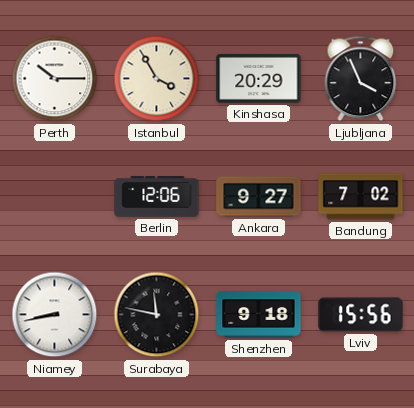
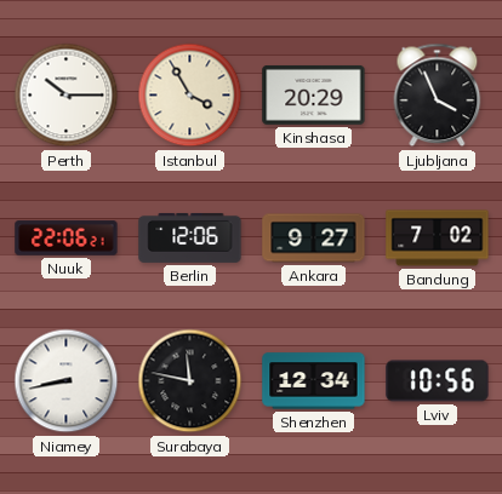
Nuuk: none -> 22:06
Shenzhen: 9:18 -> 12:34
Lviv: 15:56 -> 10:56
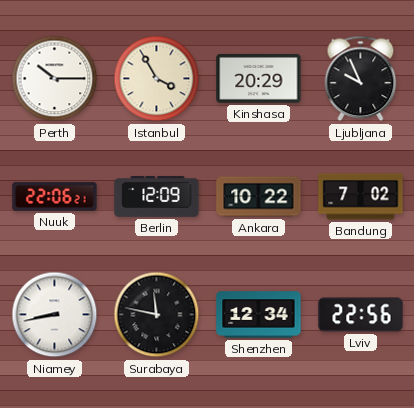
Ljubljana: 3:56 -> 9:56
Berlin: 12:06 -> 12:09
Ankara: 9:27 -> 10:22
Lviv: 10:56 -> 22:56
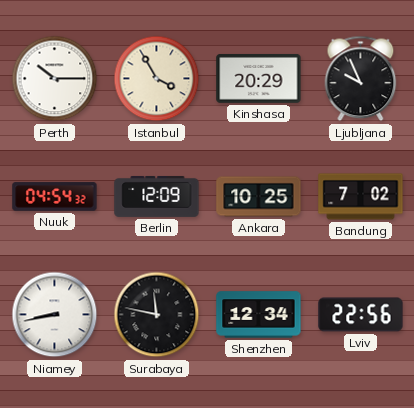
Nuuk: 22:06 -> 04:54
Ankara: 10:22 -> 10:25
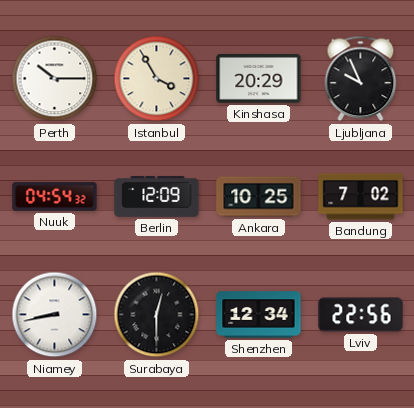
Surabaya: 11:47 -> 12:30
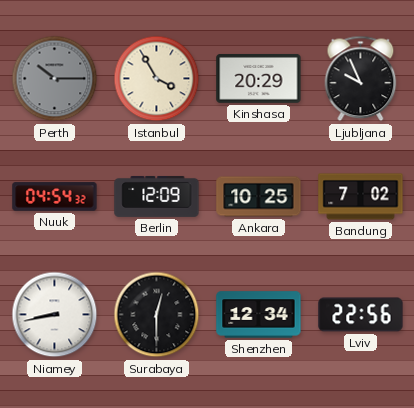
Perth dial: white -> grey
